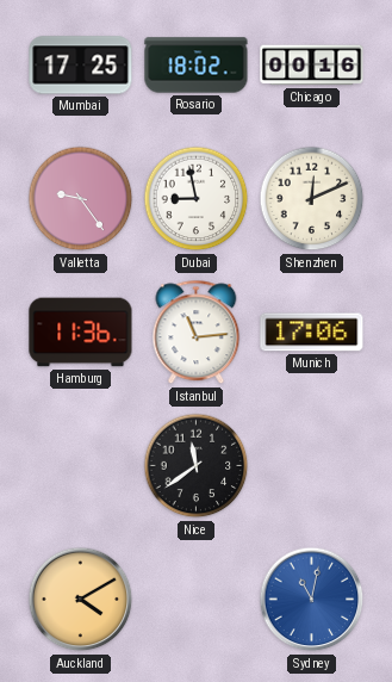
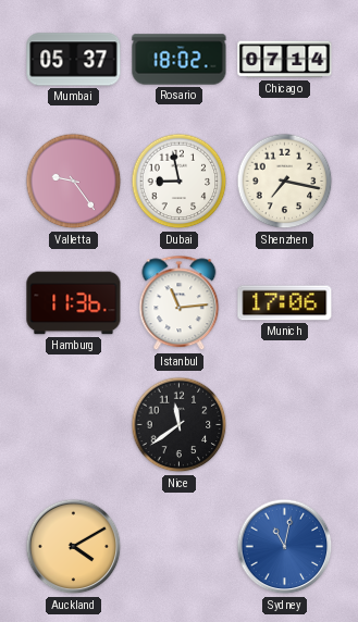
Mumbai: 17:25 -> 05:37
Chicago: 00:16 -> 07:14
Shenzhen: 12:11 -> 7:17
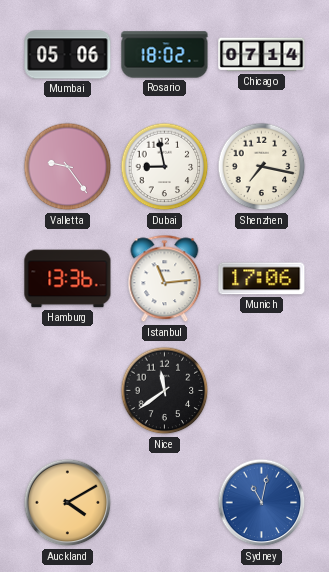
Mumbai: 05:37 -> 05:06
Hamburg: 11:36 -> 13:36
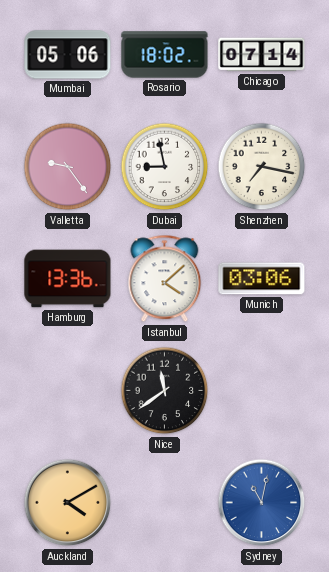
Istanbul: 11:14 -> 4:08
Munich: 17:06 -> 03:06
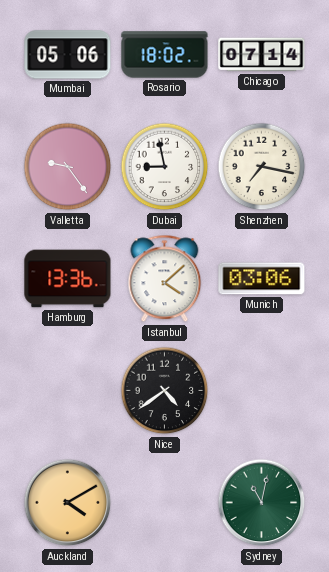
Nice: 11:39 -> 4:39
Sydney dial: blue -> green
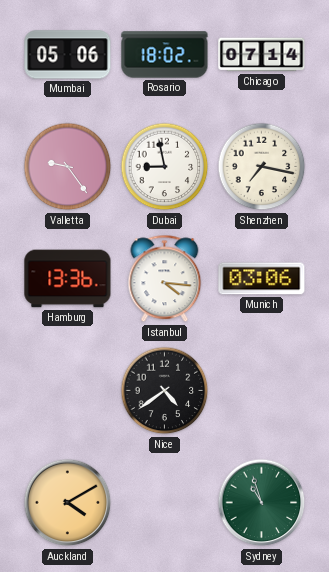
Istanbul: 4:08 -> 4:16
Sydney: 11:02 -> 10:57
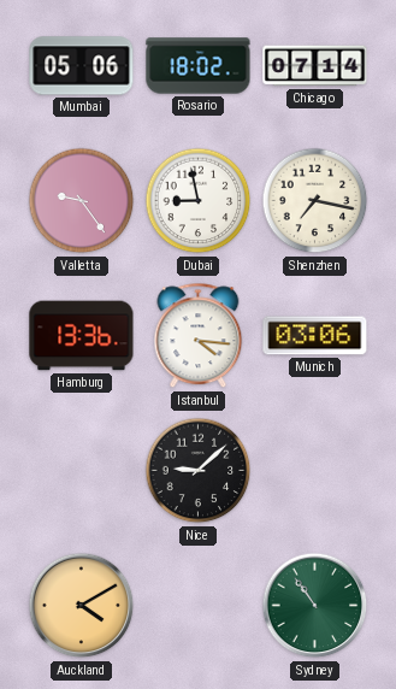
Nice: 4:39 -> 9:08
Sydney: 10:57 -> 10:54
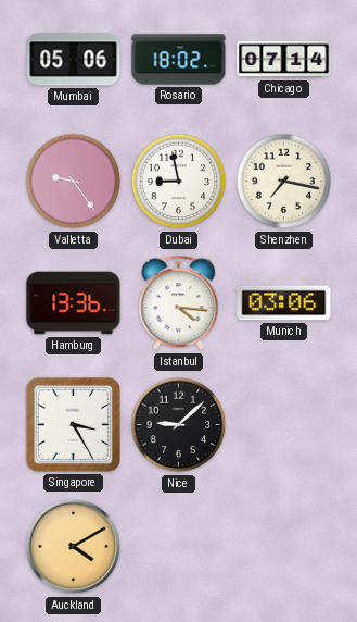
Singapore: none -> 3:25
Sydney: 10:54 -> none
